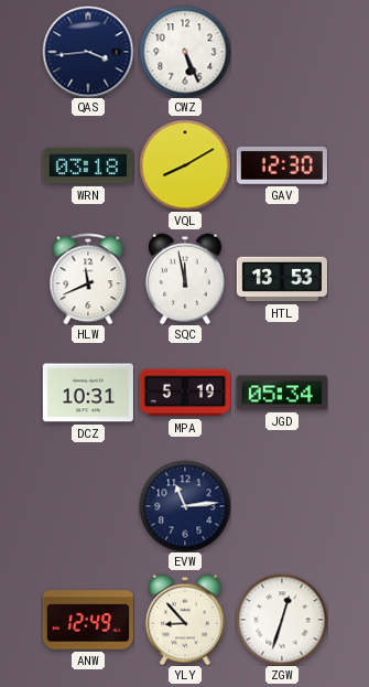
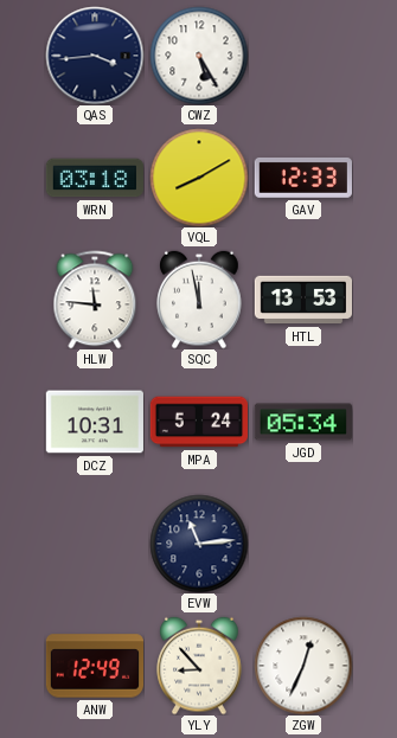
CWZ: 5:26 -> 5:25
GAV: 12:30 -> 12:33
HLW: 11:41 -> 11:46
MPA: 5:19 -> 5:24
ZGW: 12:33 -> 12:34
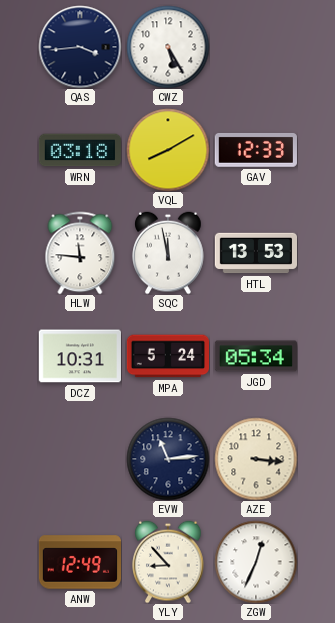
AZE: none -> 3:16
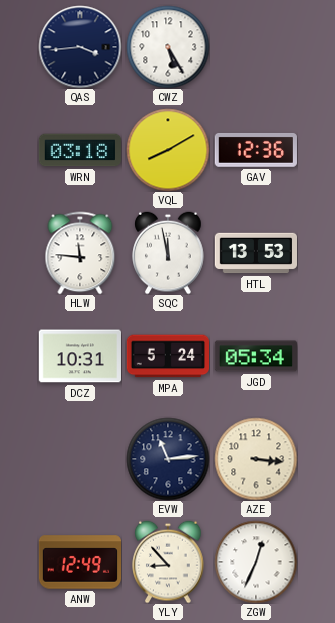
GAV: 12:33 -> 12:36
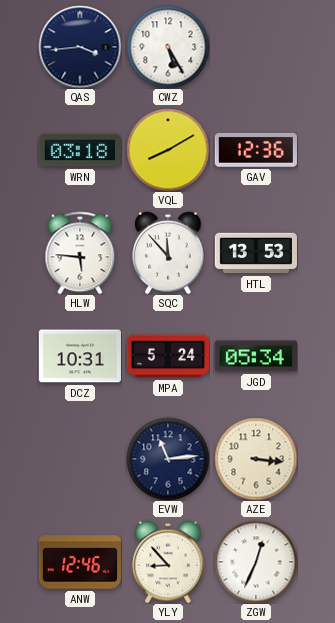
HLW: 11:46 -> 5:46
SQC: 11:58 -> 11:53
ANW: 12:49 -> 12:46
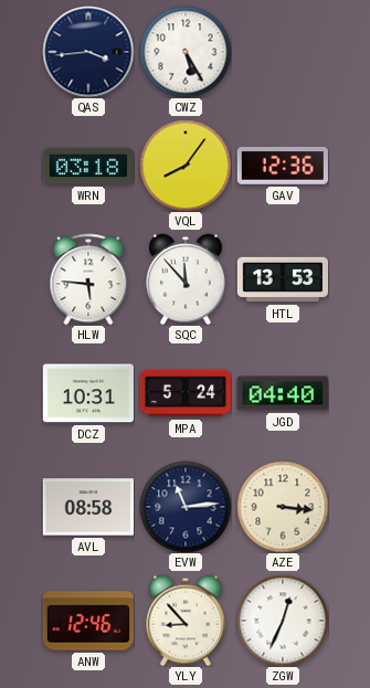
VQL: 8:10 -> 8:06
JGD: 05:34 -> 04:40
AVL: none -> 08:58
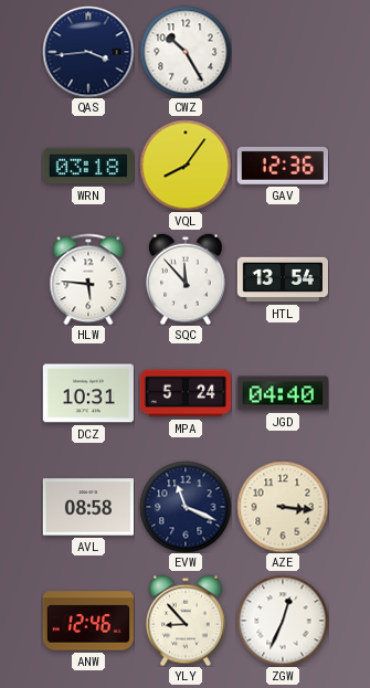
CWZ: 5:25 -> 10:25
HTL: 13:53 -> 13:54
EVW: 11:14 -> 11:19
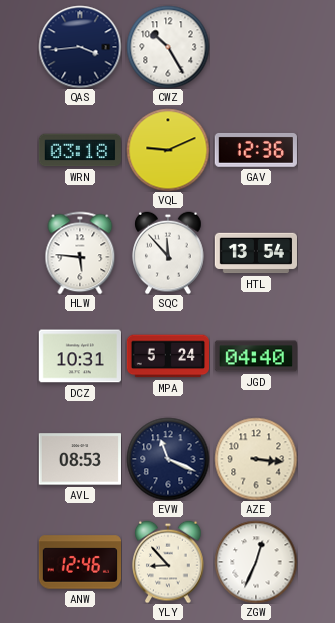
VQL: 8:06 -> 9:11
AVL: 08:58 -> 08:53
